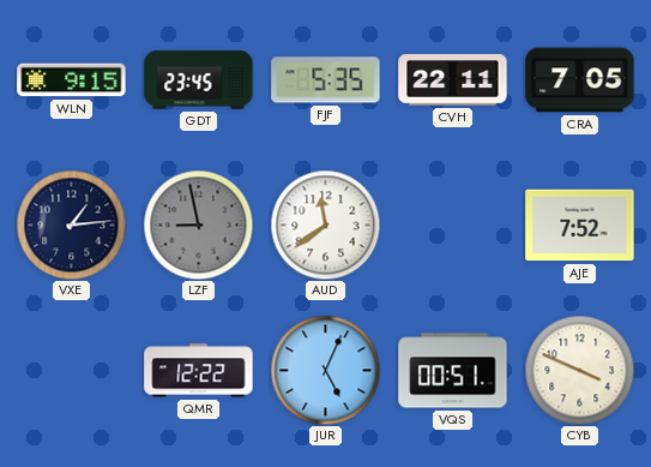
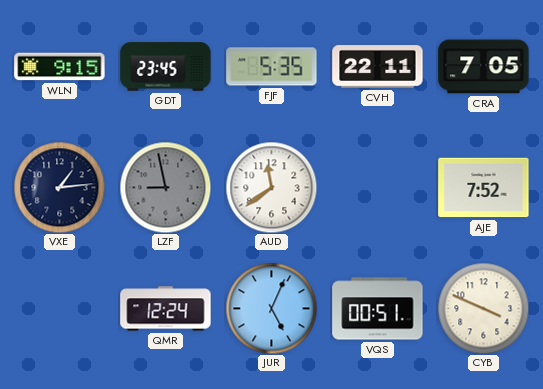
QMR: 12:22 -> 12:24
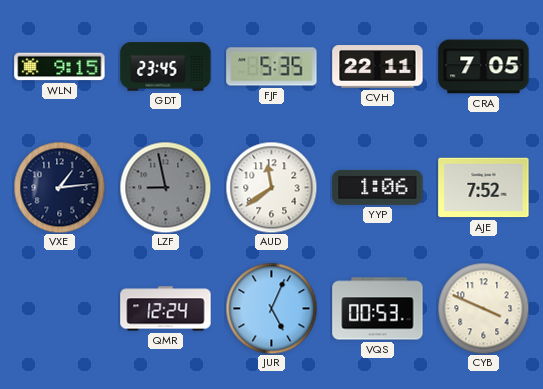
YYP: none -> 1:06
VQS: 00:51 -> 00:53
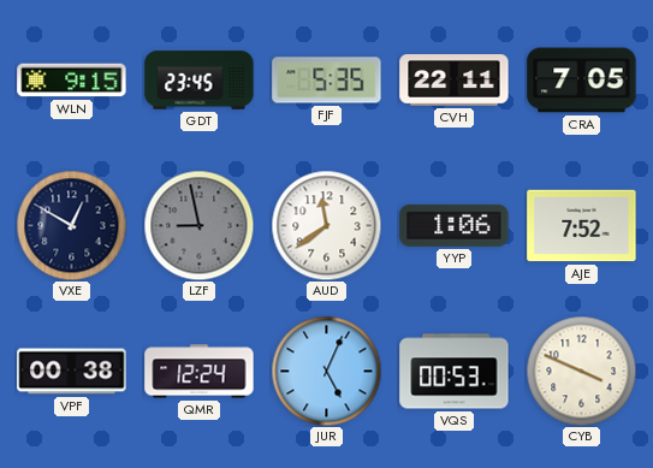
VXE: 1:14 -> 12:50
VPF: none -> 00:38
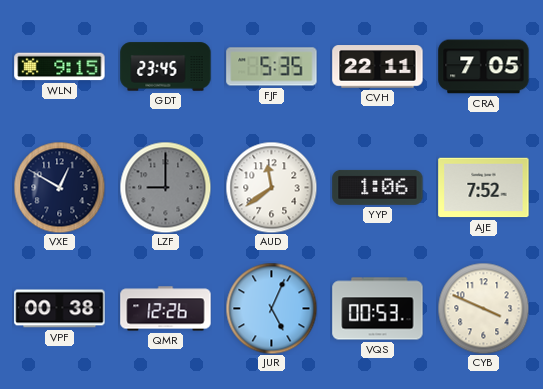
LZF: 8:58 -> 9:00
QMR: 12:24 -> 12:26
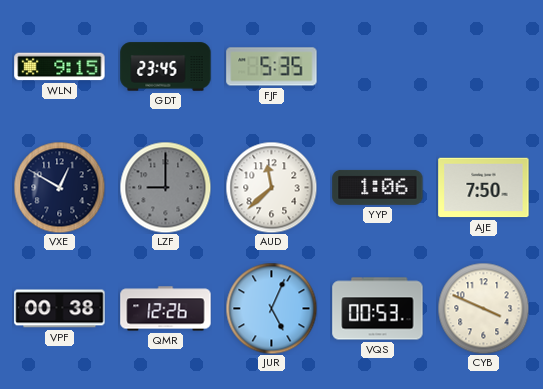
CVH: 22:11 -> none
CRA: 7:05 -> none
AUD: 11:39 -> 11:38
AJE: 7:52 -> 7:50
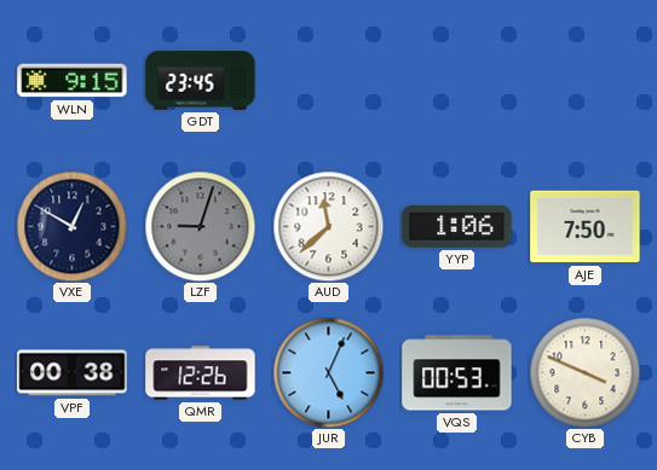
FJF: 5:35 -> none
LZF: 9:00 -> 9:03
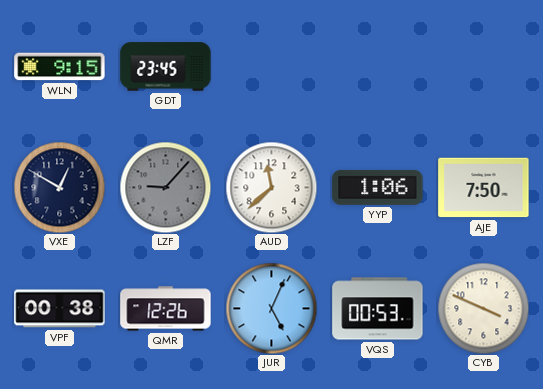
LZF: 9:03 -> 9:07
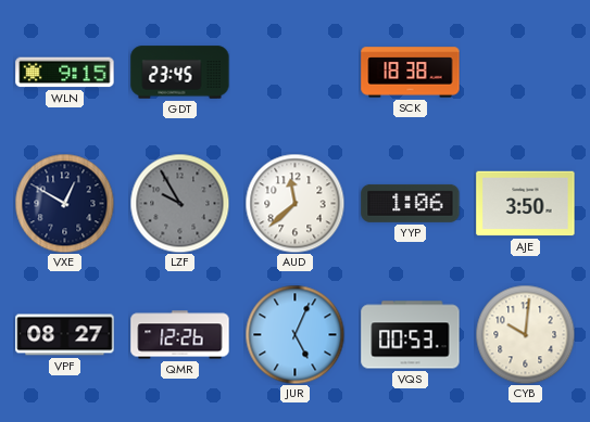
SCK: none -> 18:38
LZF: 9:07 -> 9:55
AJE: 7:50 -> 3:50
VPF: 00:38 -> 08:27
CYB: 3:49 -> 10:01
